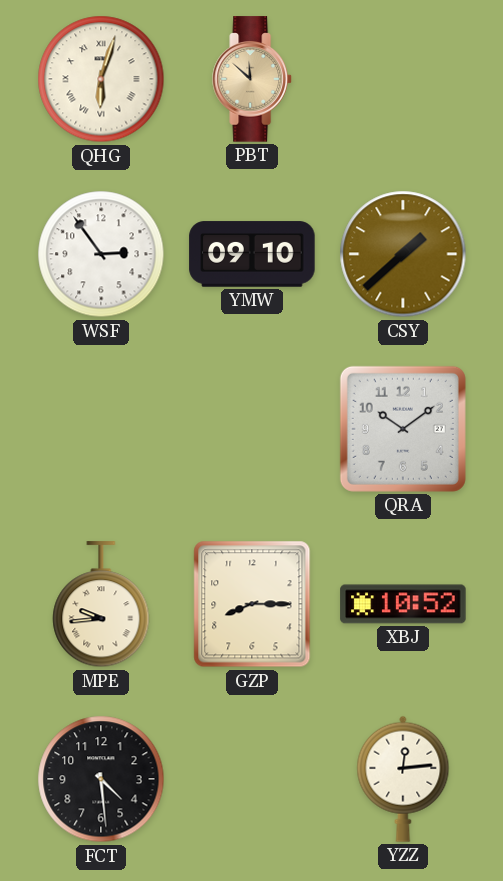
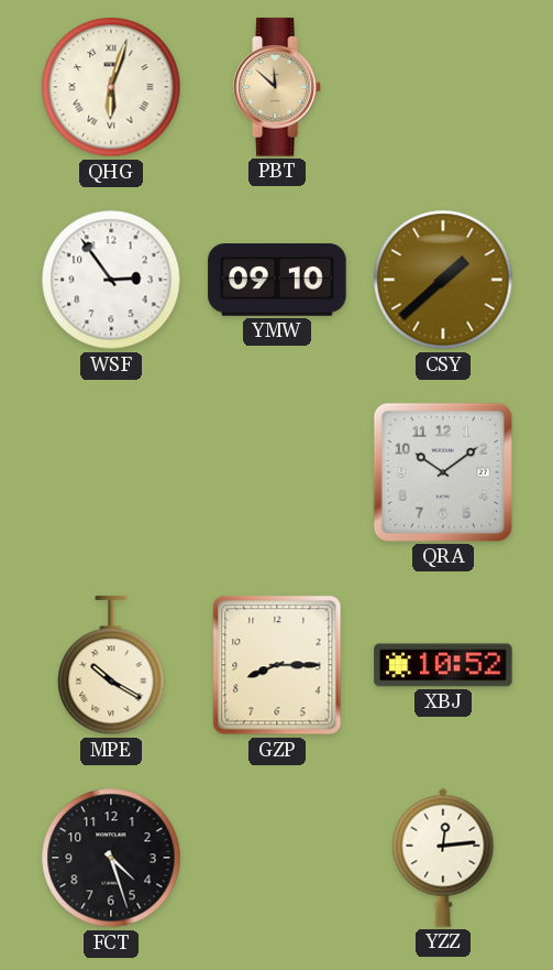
MPE: 9:44 -> 10:20
FCT: 4:29 -> 4:27
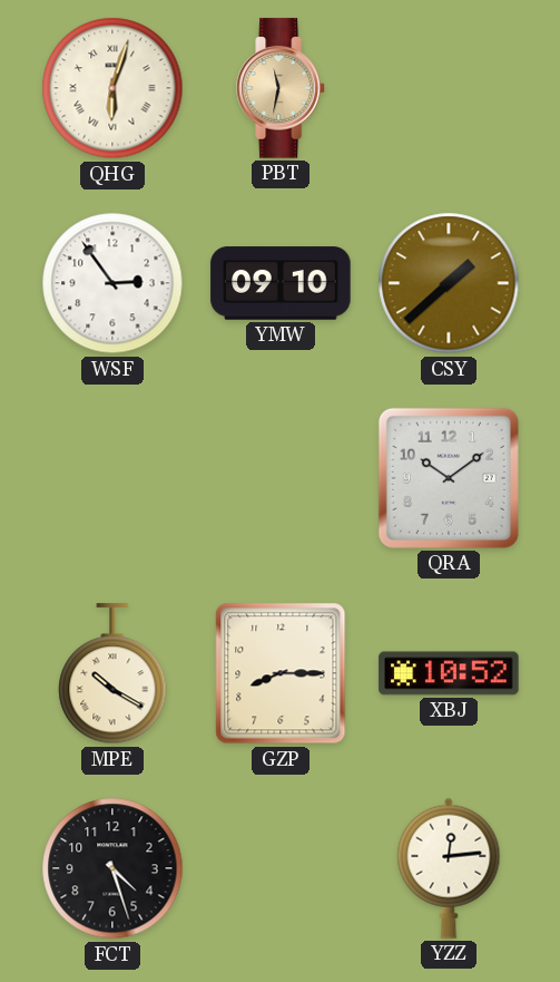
PBT: 11:52 -> 11:32
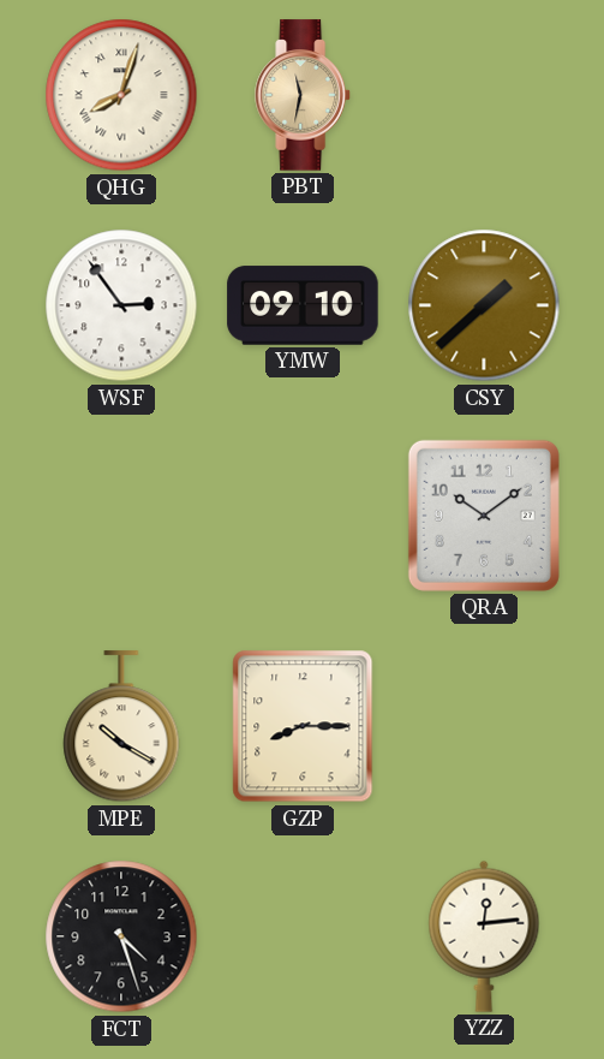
QHG: 6:03 -> 8:03
XBJ: 10:52 -> none
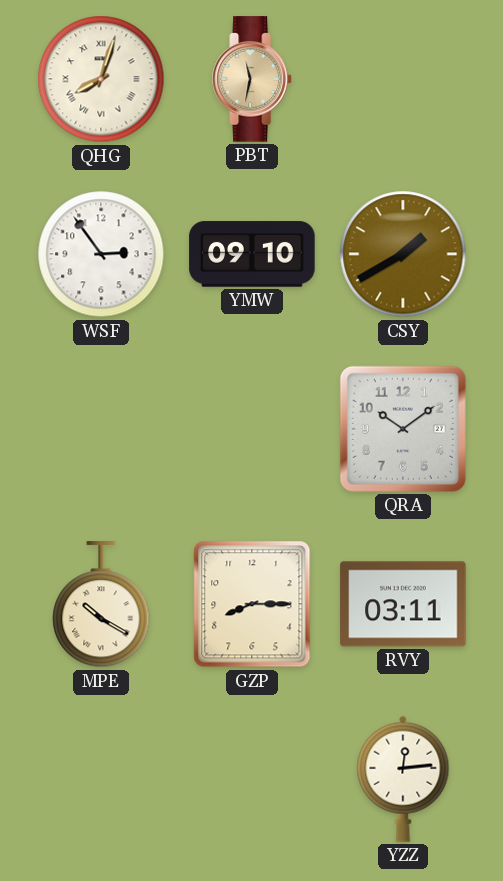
CSY: 1:38 -> 1:40
RVY: none -> 03:11
FCT: 4:27 -> none
